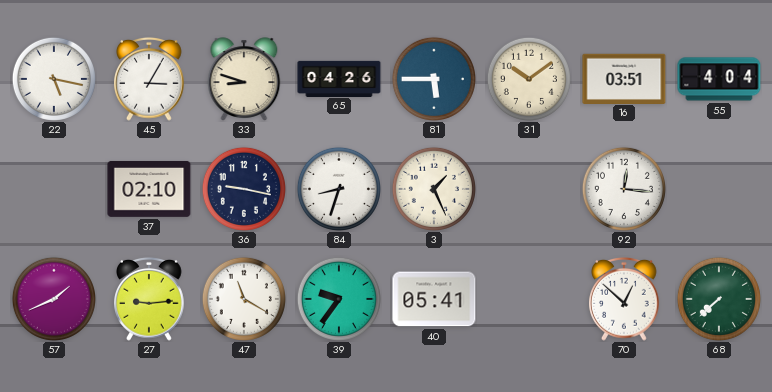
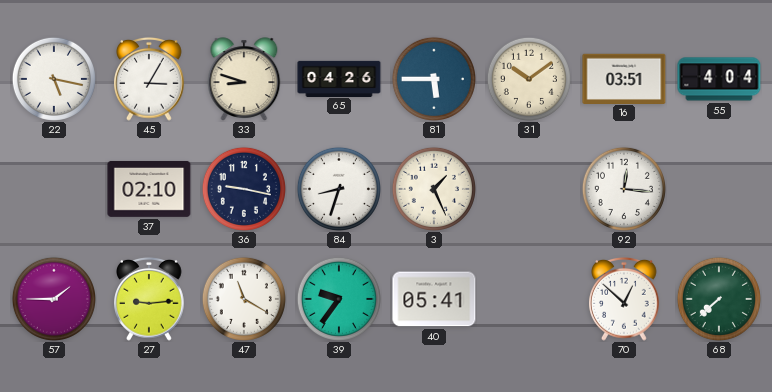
57: 1:41 -> 1:45
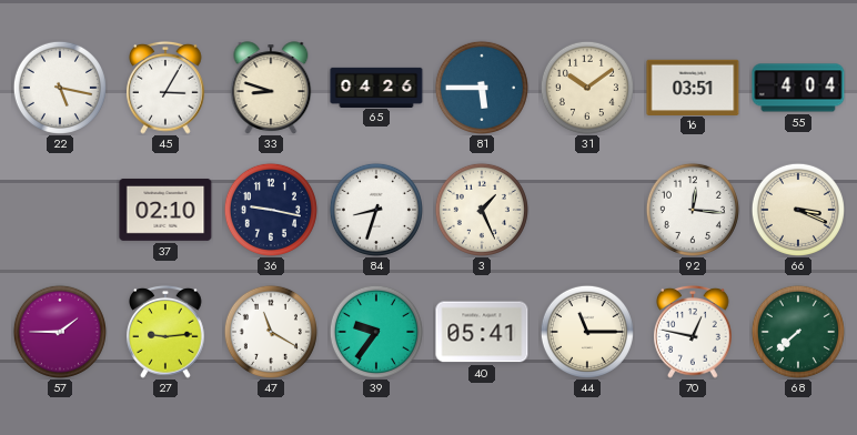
66: none -> 3:19
44: none -> 11:15
70: 12:52 -> 12:47
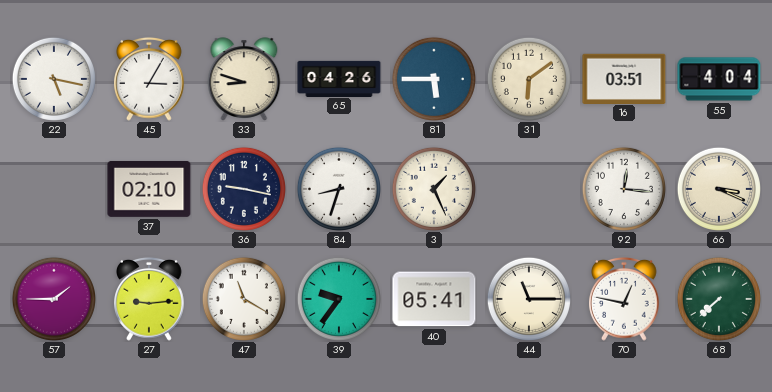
31: 10:09 -> 6:09
